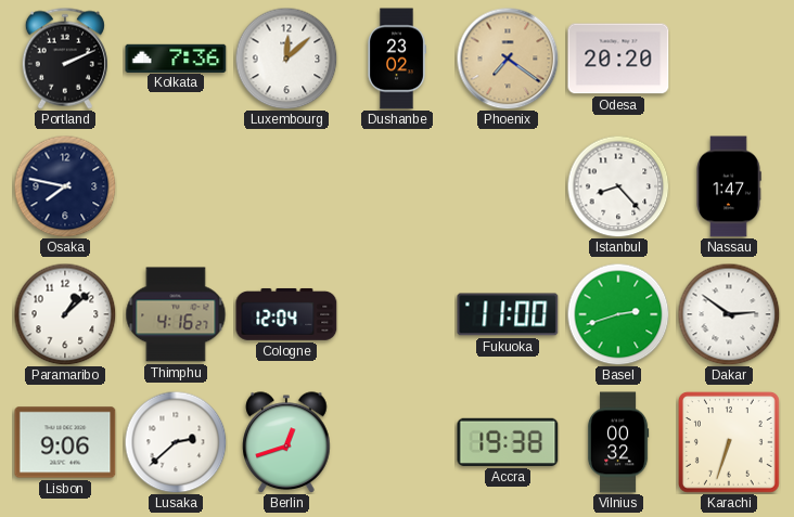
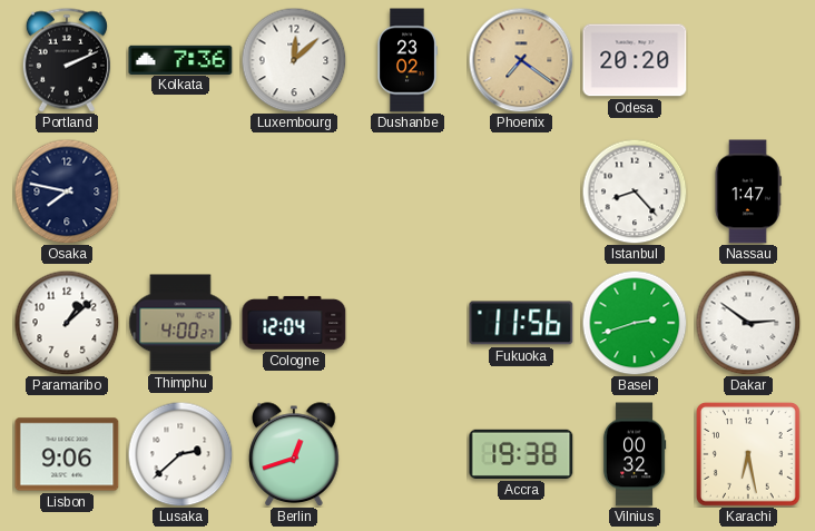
Thimphu: 4:16 -> 4:00
Fukuoka: 11:00 -> 11:56
Karachi: 6:33 -> 6:28
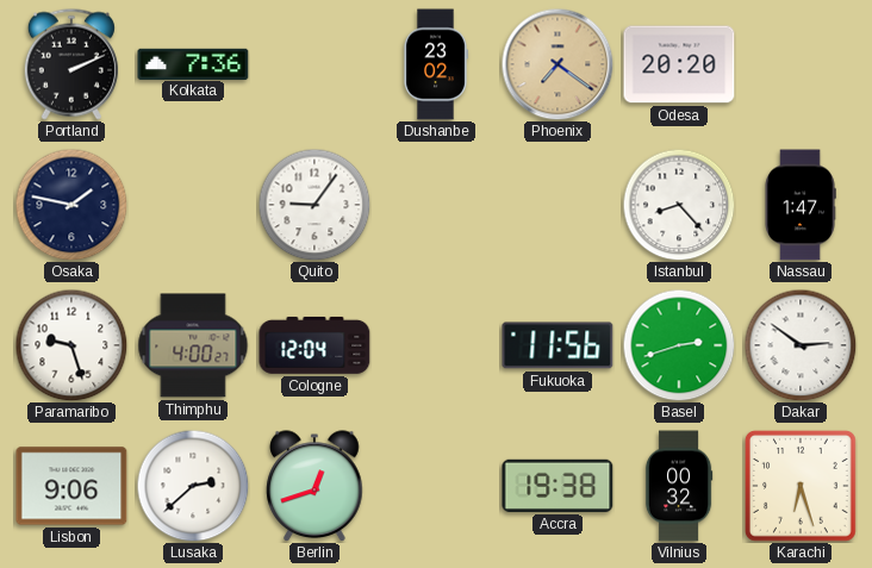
Luxembourg: 12:08 -> none
Osaka: 7:47 -> 1:47
Quito: none -> 9:06
Paramaribo: 1:08 -> 9:27
Karachi: 6:28 -> 6:27
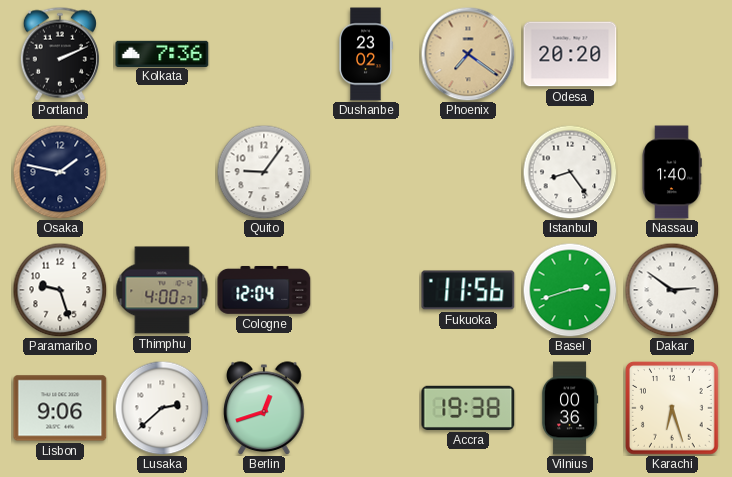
Istanbul: 8:23 -> 8:24
Nassau: 1:47 -> 1:40
Vilnius: 00:32 -> 00:36
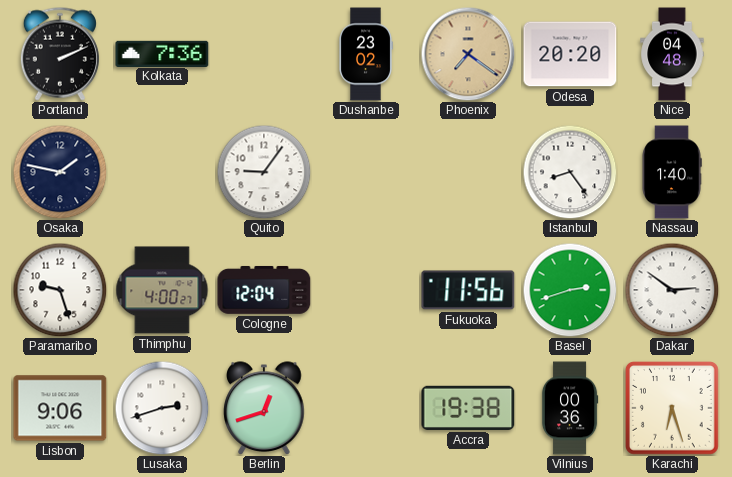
Nice: none -> 04:48
Lusaka: 2:38 -> 2:42
